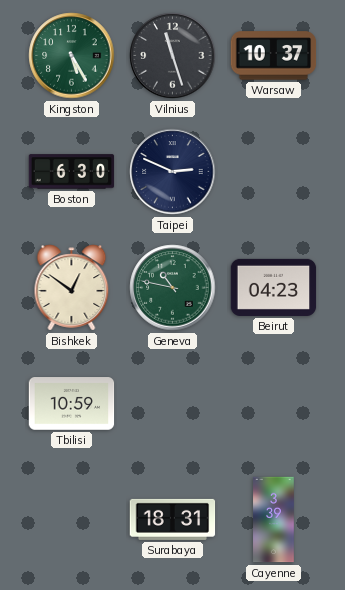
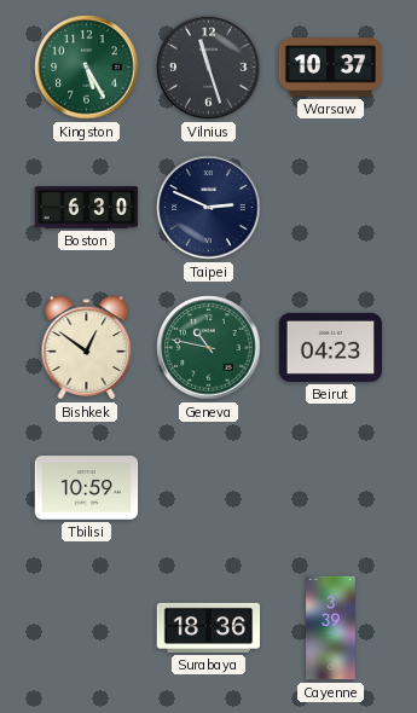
Surabaya: 18:31 -> 18:36
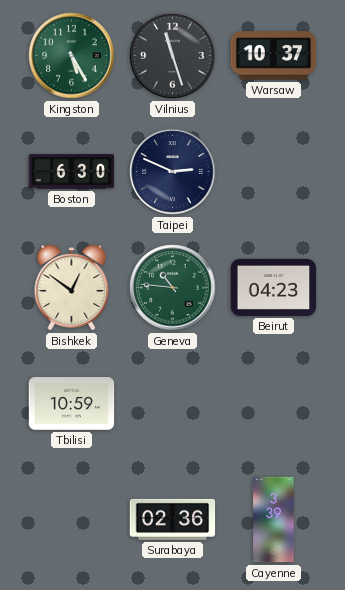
Geneva: 10:47 -> 10:46
Surabaya: 18:36 -> 02:36
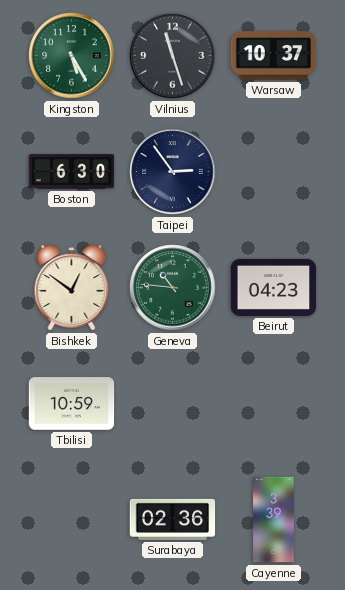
Taipei: 2:49 -> 2:54
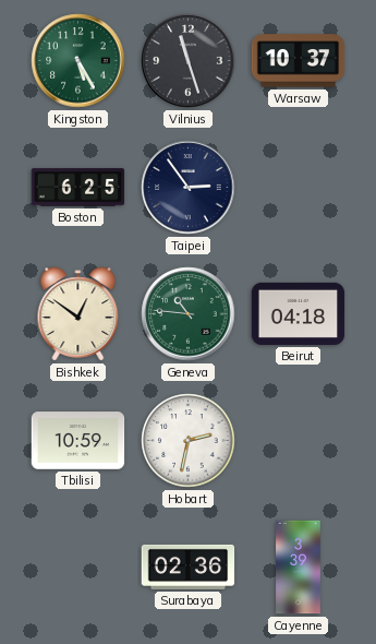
Boston: 6:30 -> 6:25
Beirut: 04:23 -> 04:18
Hobart: none -> 2:32
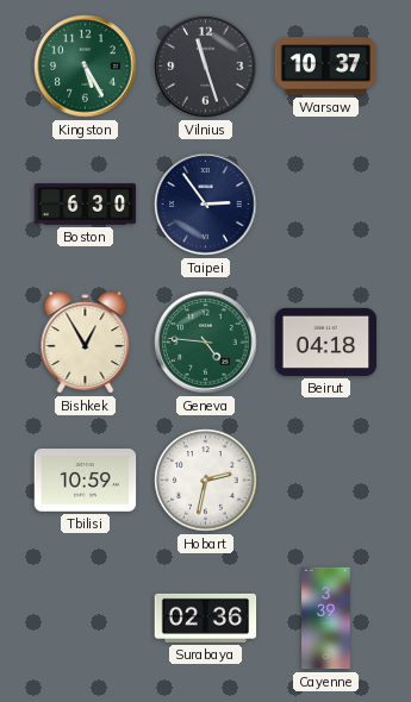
Boston: 6:25 -> 6:30
Bishkek: 12:51 -> 12:55
Geneva: 10:46 -> 4:46
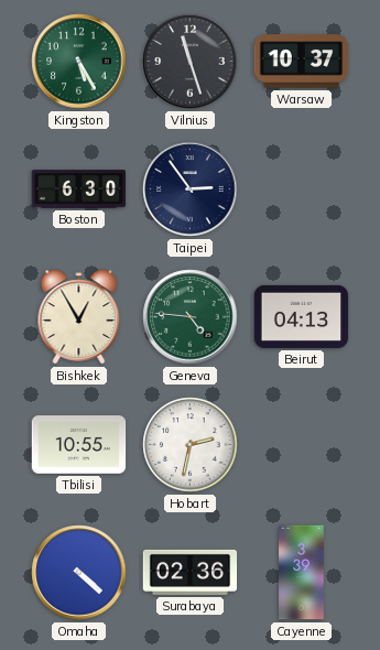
Beirut: 04:18 -> 04:13
Tbilisi: 10:59 -> 10:55
Omaha: none -> 4:22
